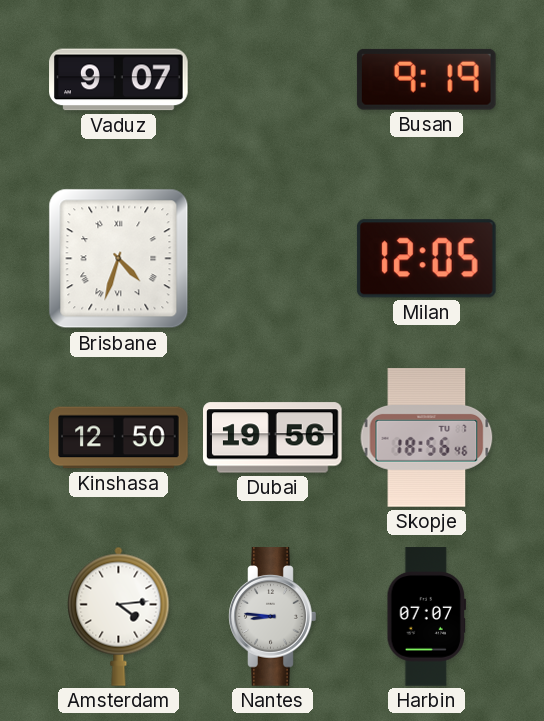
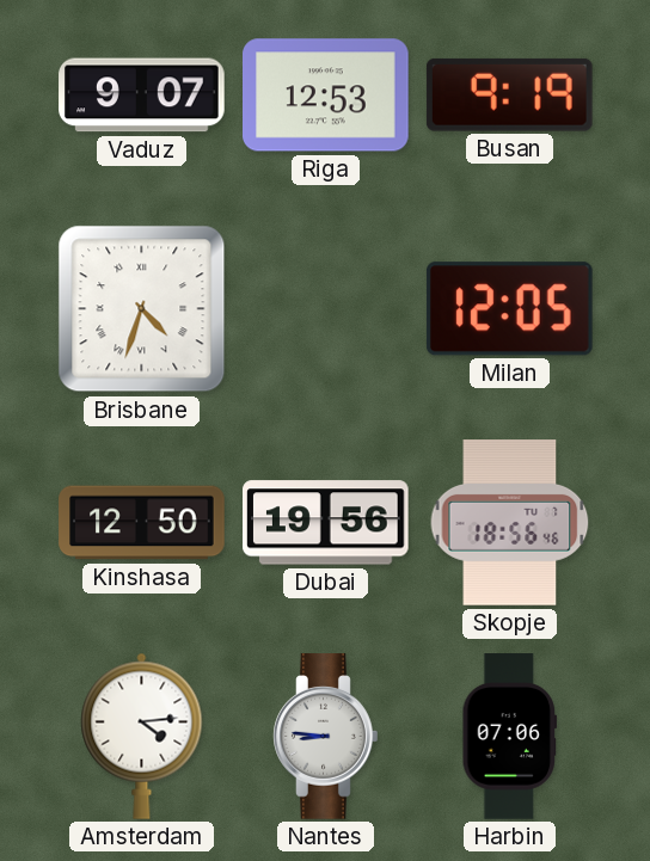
Riga: none -> 12:53
Harbin: 07:07 -> 07:06
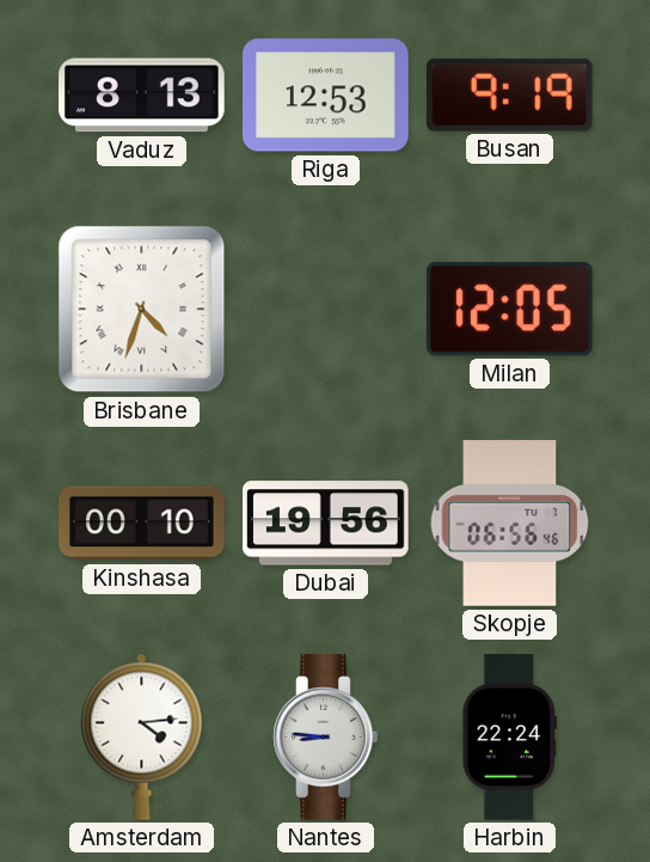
Vaduz: 9:07 -> 8:13
Kinshasa: 12:50 -> 00:10
Skopje: 18:56 -> 06:56
Harbin: 07:06 -> 22:24
